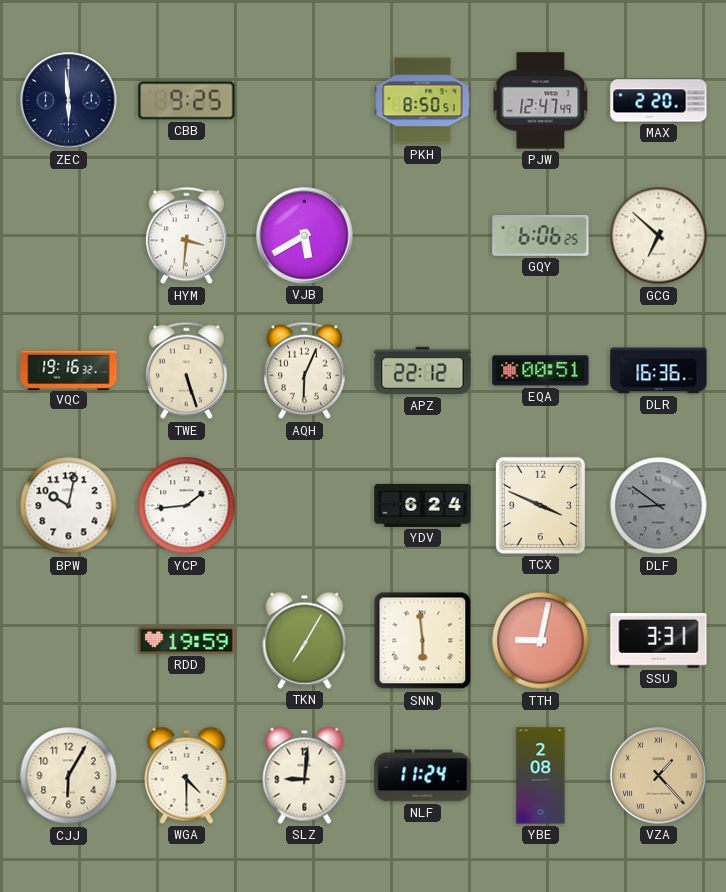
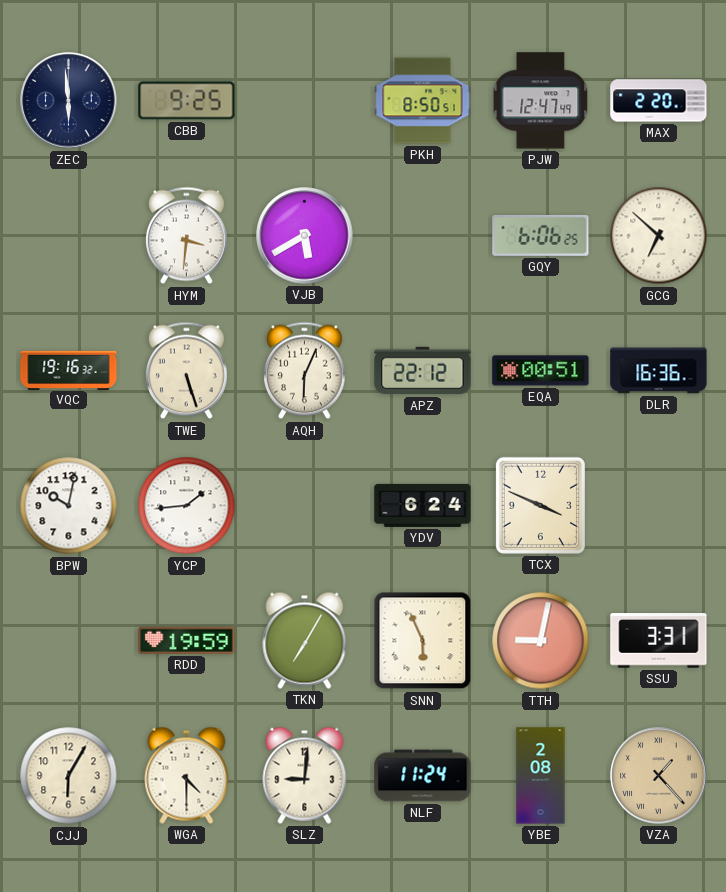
DLF: 8:51 -> none
SNN: 5:59 -> 5:56
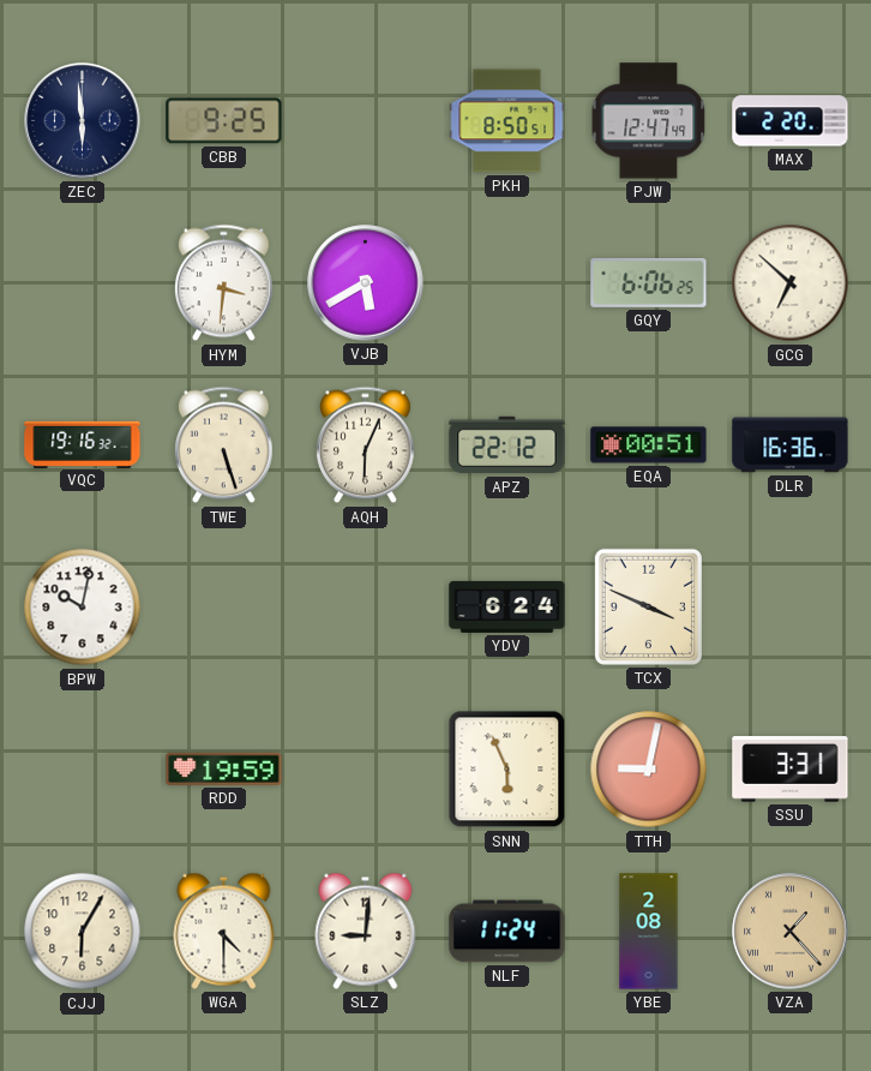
YCP: 1:44 -> none
TKN: 7:05 -> none
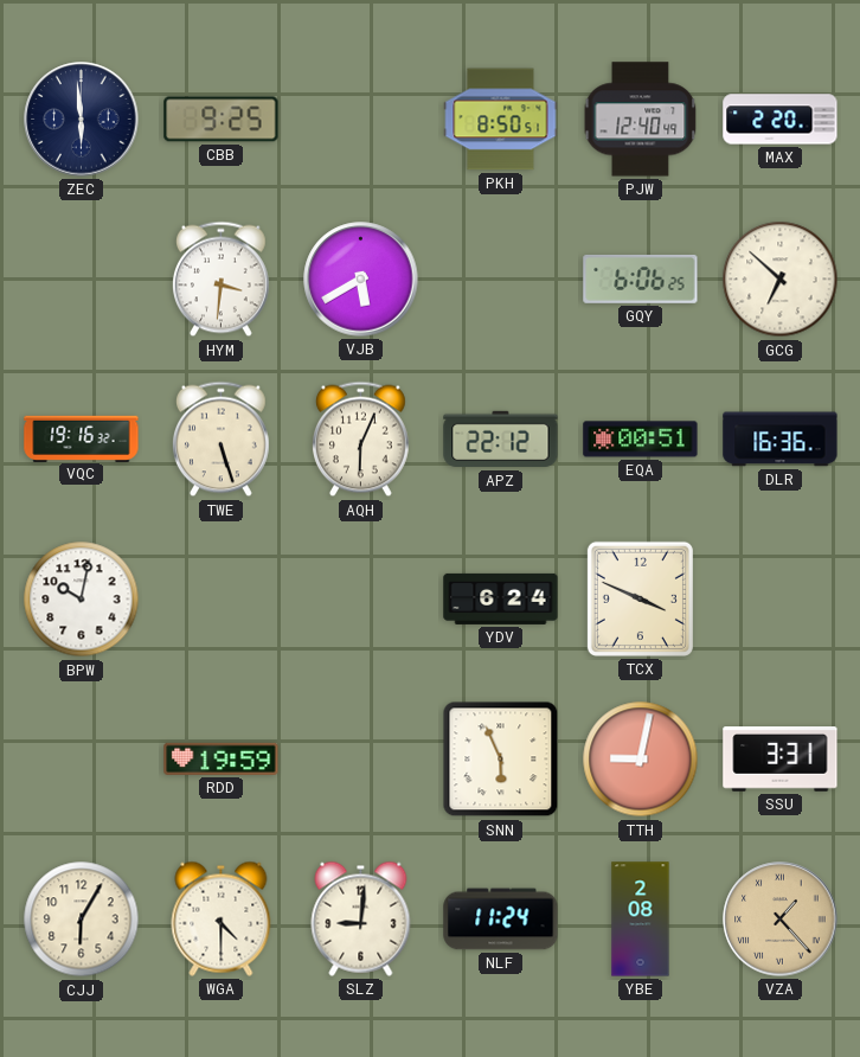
PJW: 12:47 -> 12:40
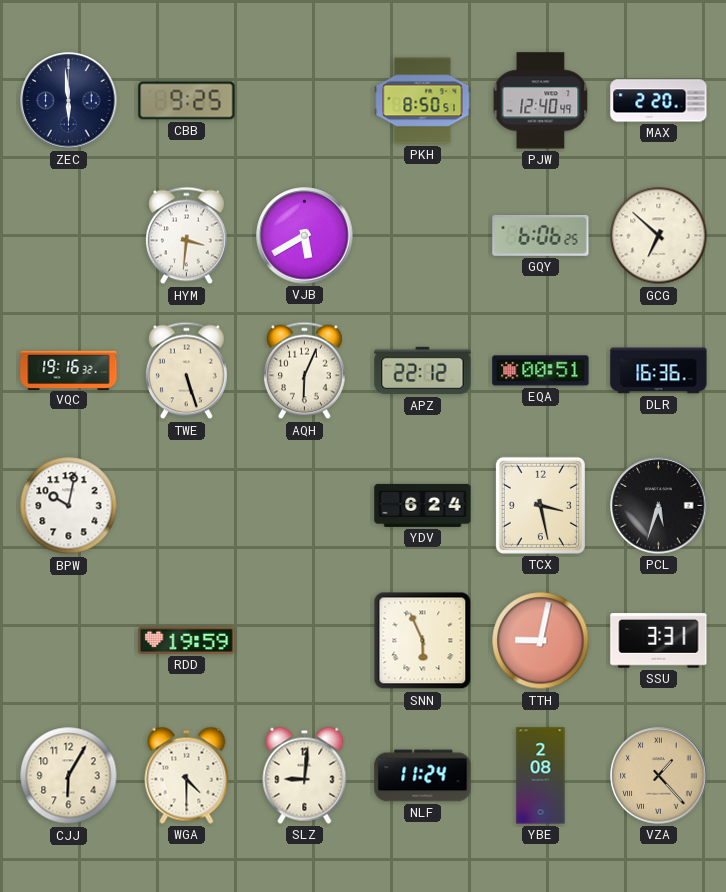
TCX: 3:49 -> 3:28
PCL: none -> 5:33
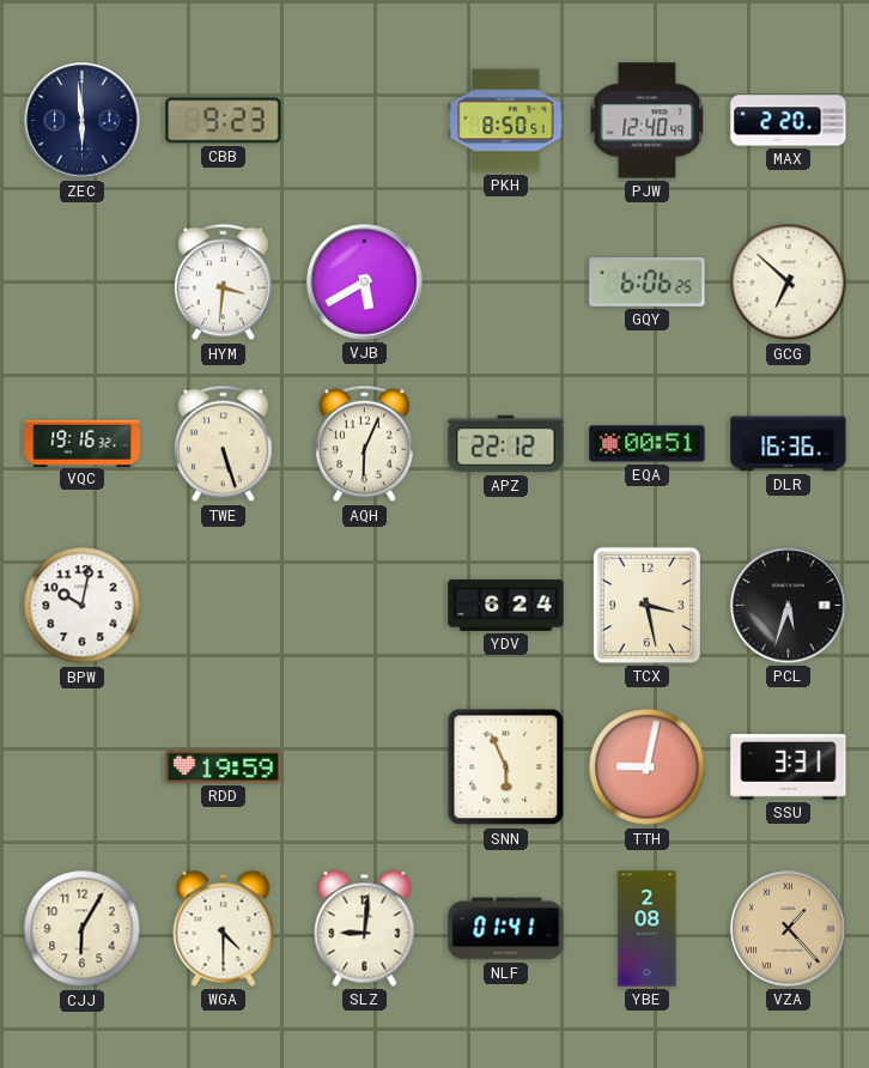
CBB: 9:25 -> 9:23
NLF: 11:24 -> 01:41
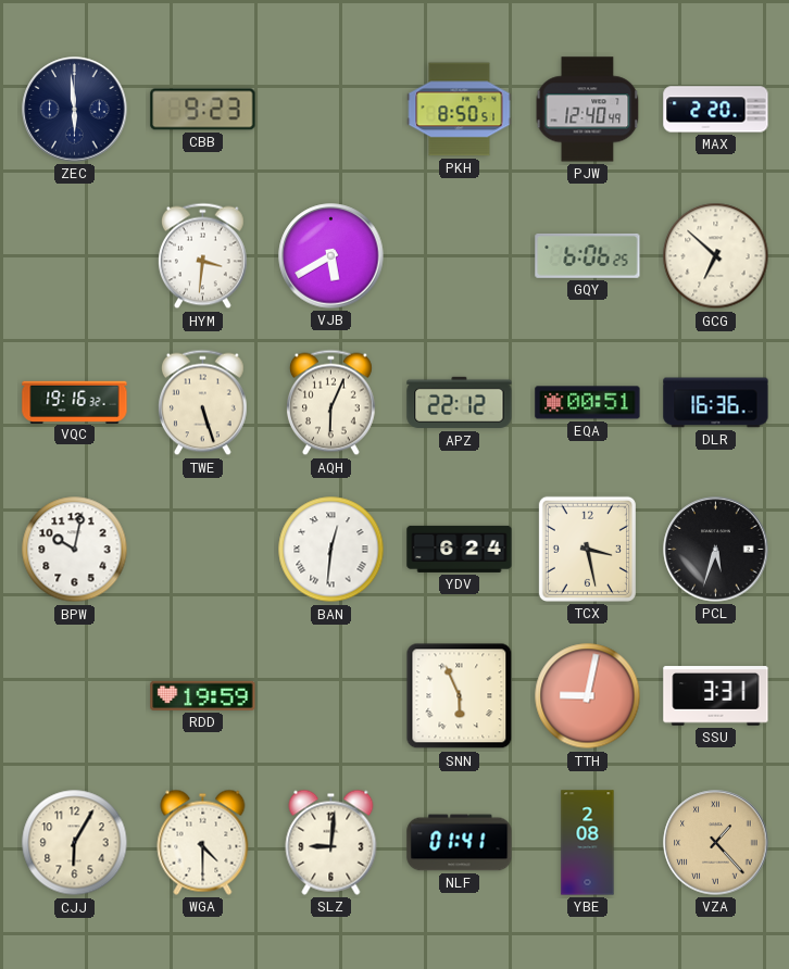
BAN: none -> 12:31
